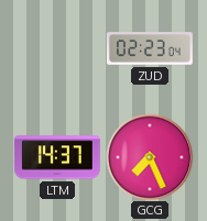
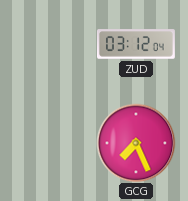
ZUD: 02:23 -> 03:12
LTM: 14:37 -> none
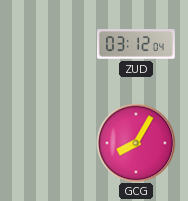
GCG: 7:26 -> 8:05
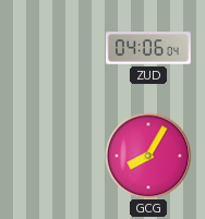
ZUD: 03:12 -> 04:06
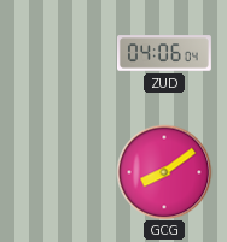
GCG: 8:05 -> 8:09
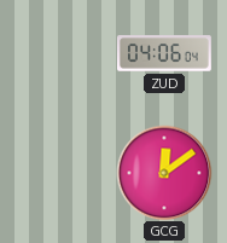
GCG: 8:09 -> 12:09
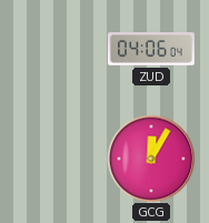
GCG: 12:09 -> 12:05
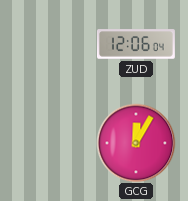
ZUD: 04:06 -> 12:06
